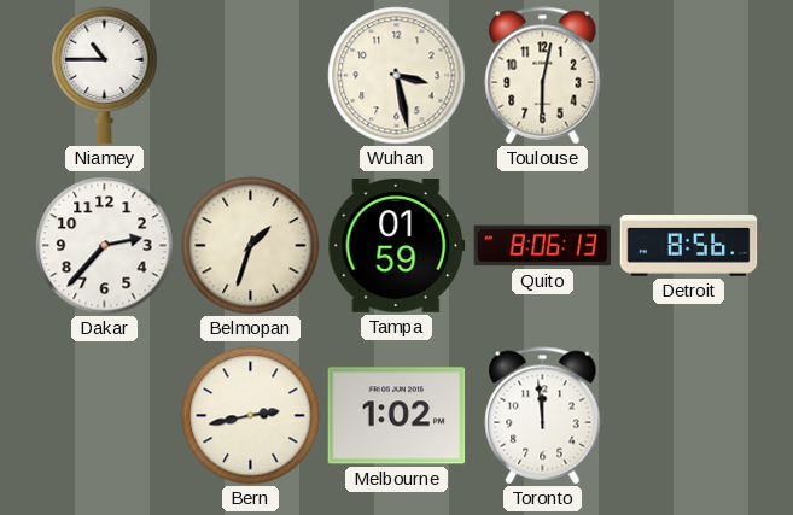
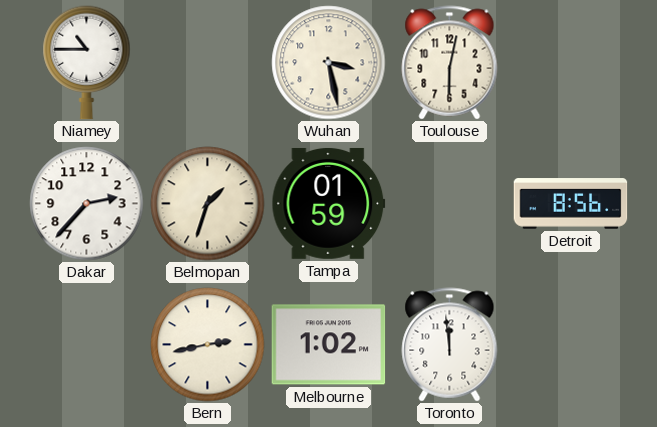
Quito: 8:06 -> none
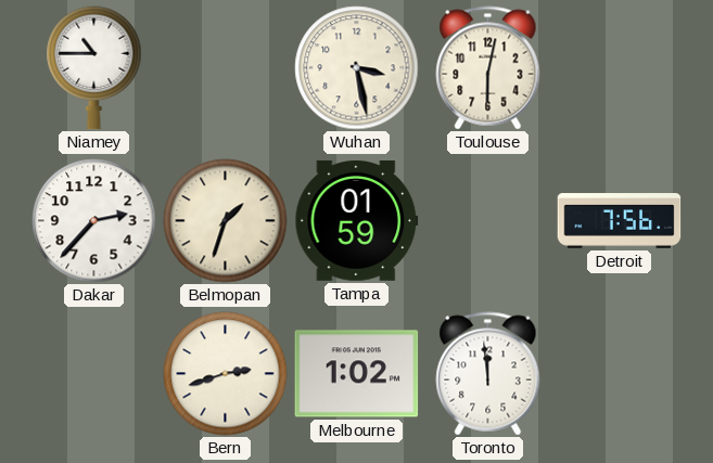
Detroit: 8:56 -> 7:56
Bern: 2:43 -> 2:42
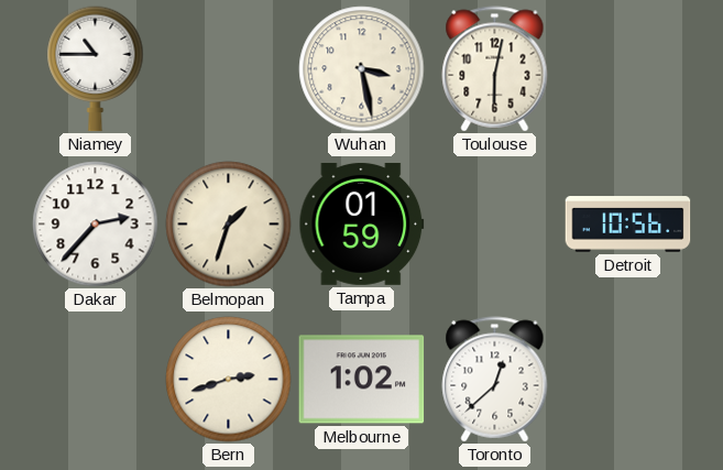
Detroit: 7:56 -> 10:56
Toronto: 11:59 -> 12:38
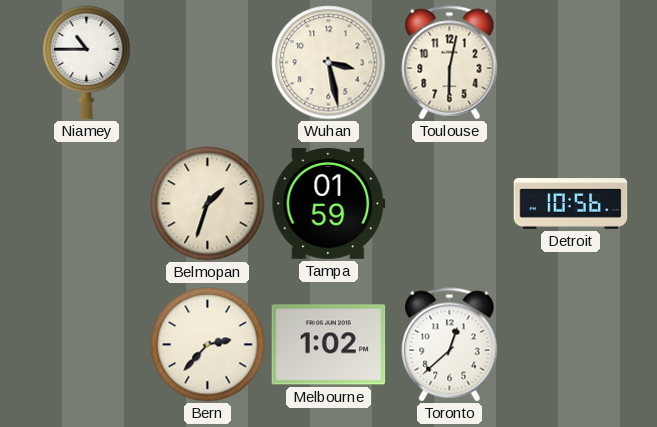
Dakar: 2:37 -> none
Bern: 2:42 -> 2:37
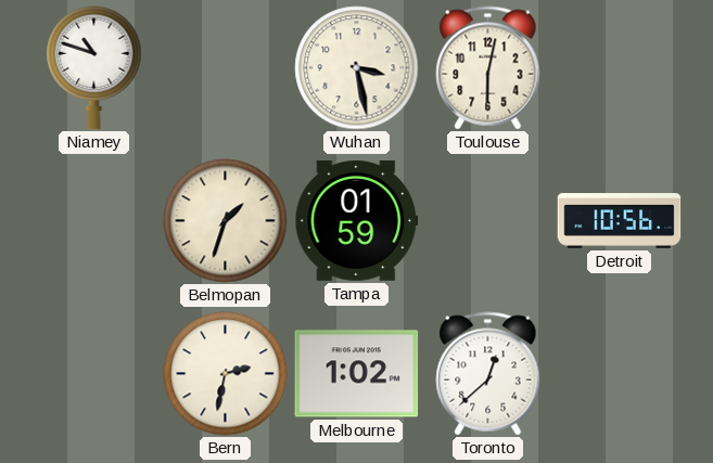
Niamey: 10:45 -> 10:48
Bern: 2:37 -> 2:32
